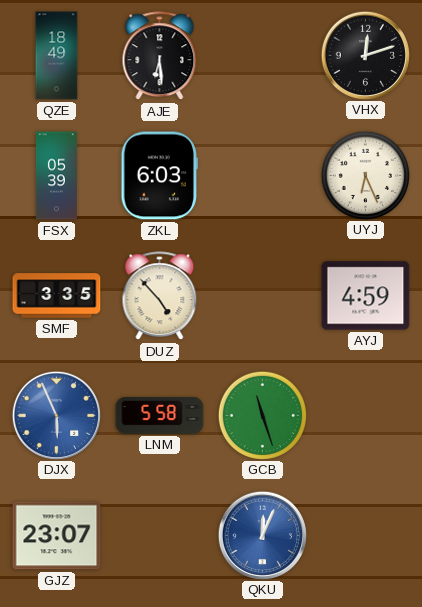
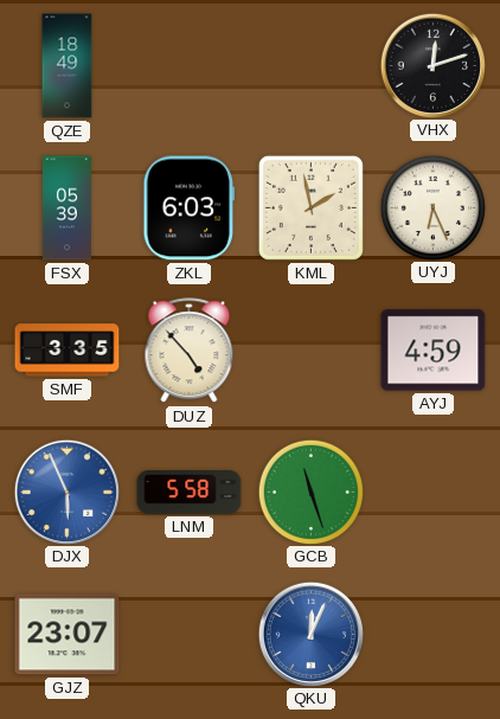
AJE: 6:29 -> none
KML: none -> 1:58
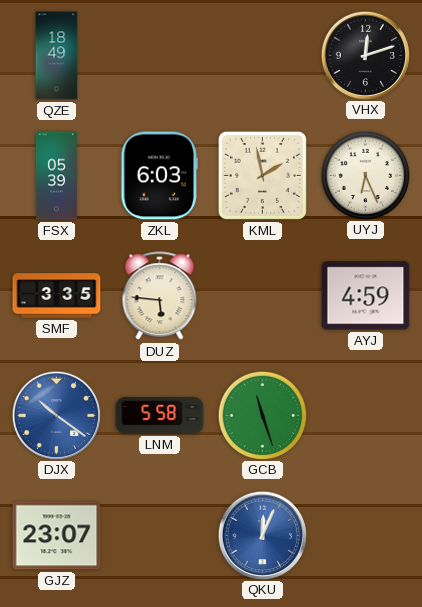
DUZ: 4:53 -> 5:46
DJX: 5:56 -> 10:21
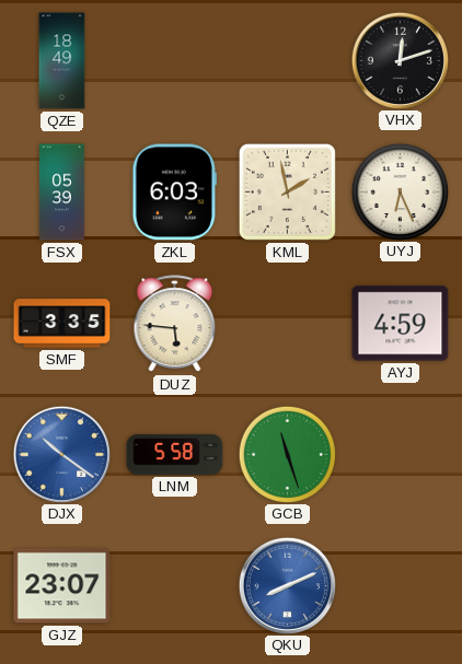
QKU: 12:04 -> 8:11
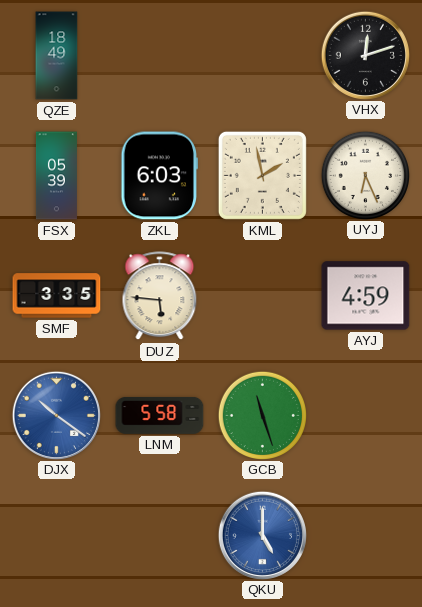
GJZ: 23:07 -> none
QKU: 8:11 -> 5:00
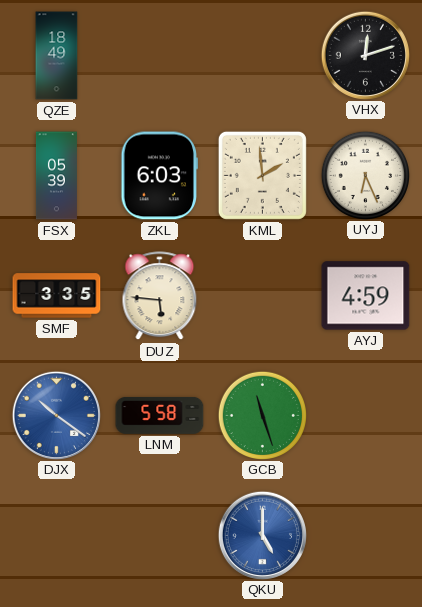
KML: 1:58 -> 1:59
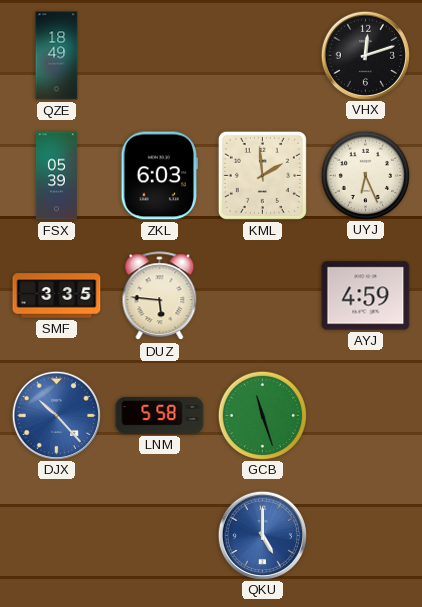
DJX: 10:21 -> 10:23
